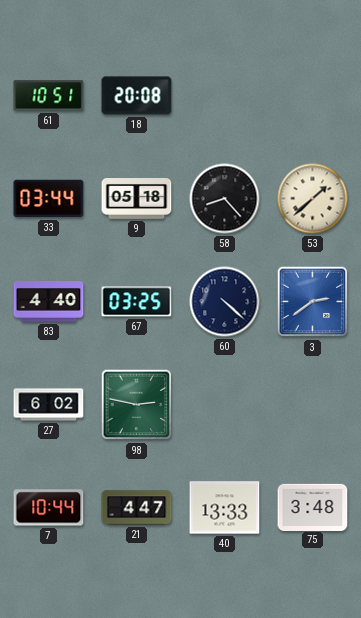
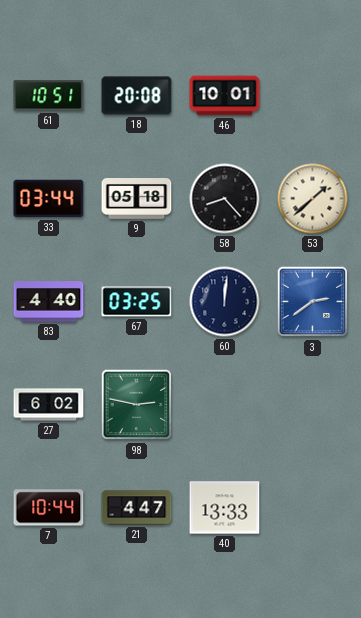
46: none -> 10:01
60: 4:22 -> 12:01
75: 3:48 -> none
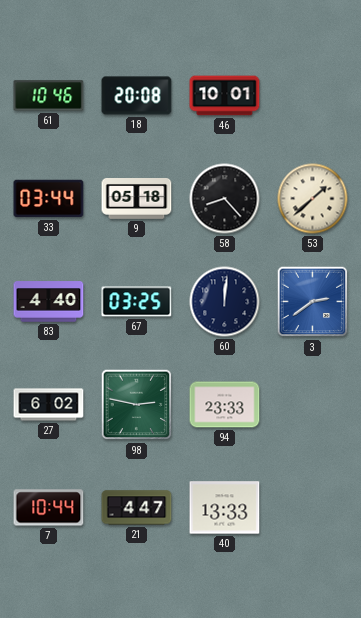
61: 10:51 -> 10:46
94: none -> 23:33
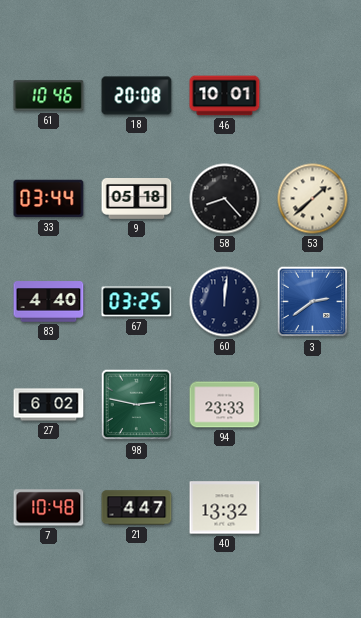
7: 10:44 -> 10:48
40: 13:33 -> 13:32
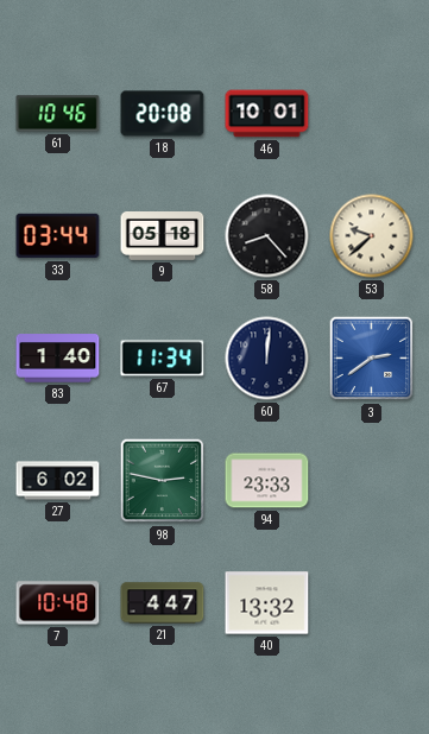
53: 1:38 -> 9:38
83: 4:40 -> 1:40
67: 03:25 -> 11:34
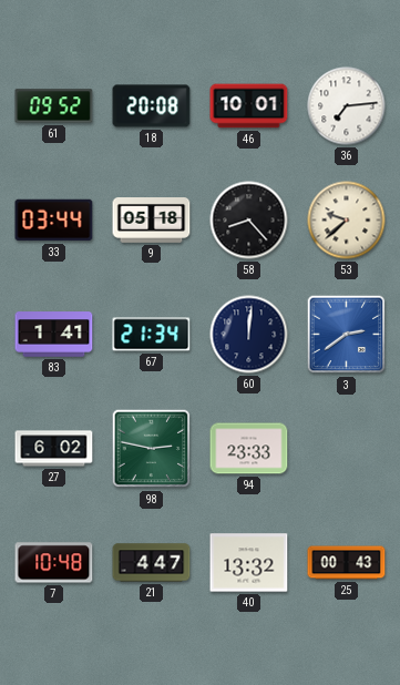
61: 10:46 -> 09:52
36: none -> 7:14
83: 1:40 -> 1:41
67: 11:34 -> 21:34
25: none -> 00:43
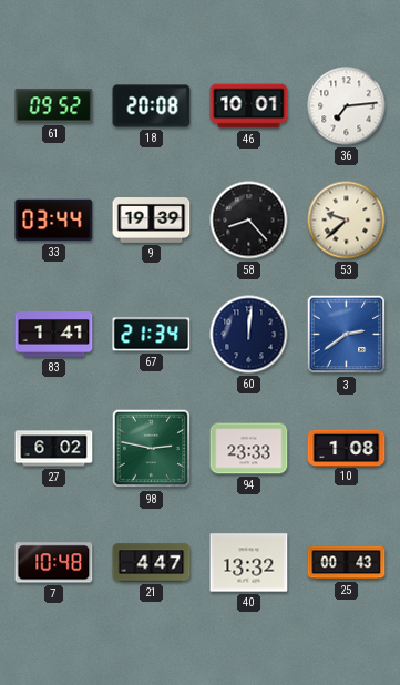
9: 05:18 -> 19:39
10: none -> 1:08
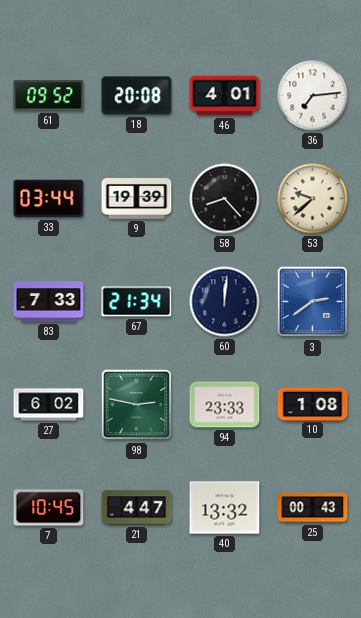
46: 10:01 -> 4:01
83: 1:41 -> 7:33
7: 10:48 -> 10:45
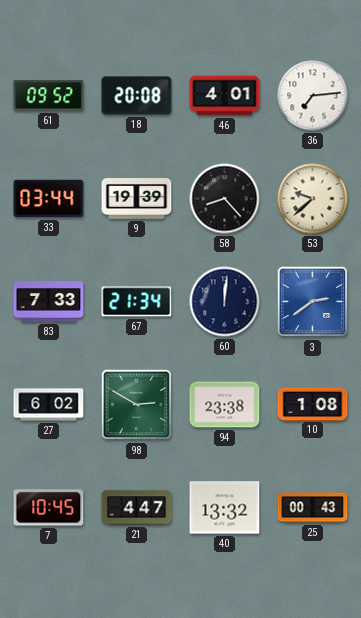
98: 2:47 -> 2:50
94: 23:33 -> 23:38
